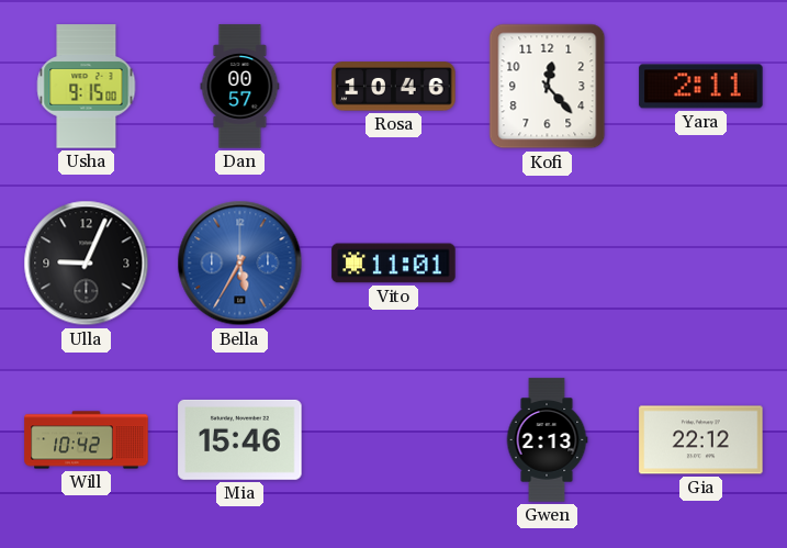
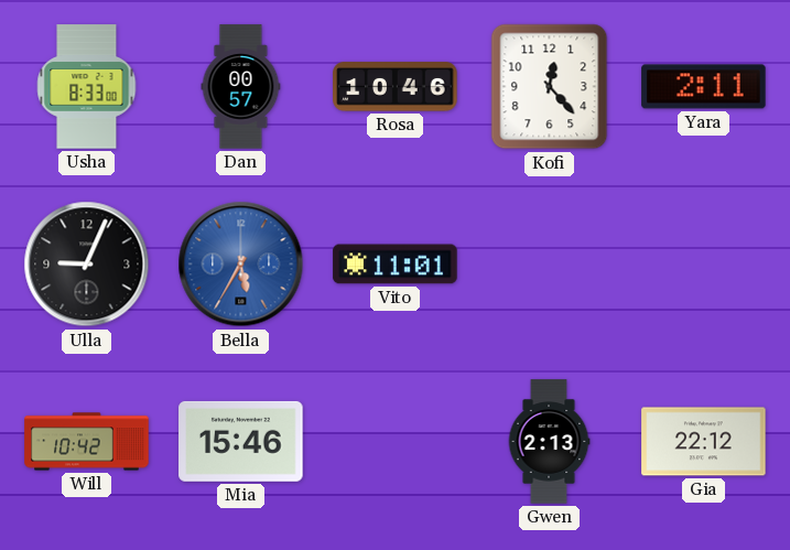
Usha: 9:15 -> 8:33
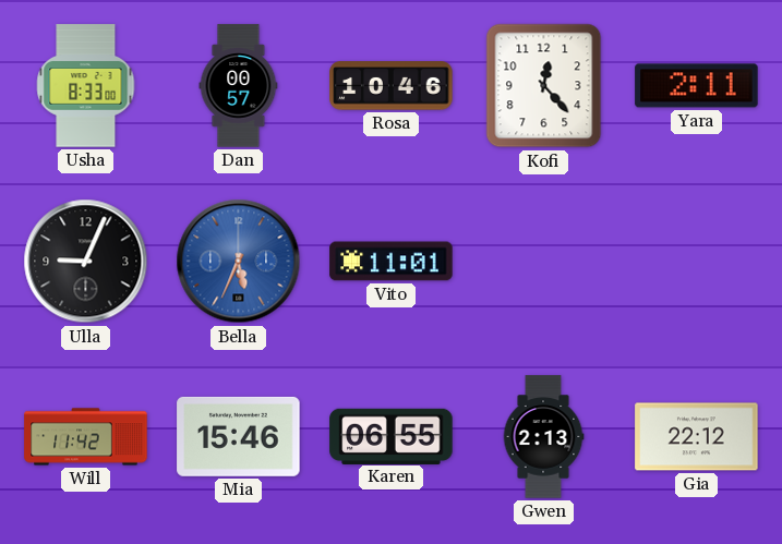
Bella: 5:35 -> 5:34
Will: 10:42 -> 11:42
Karen: none -> 06:55
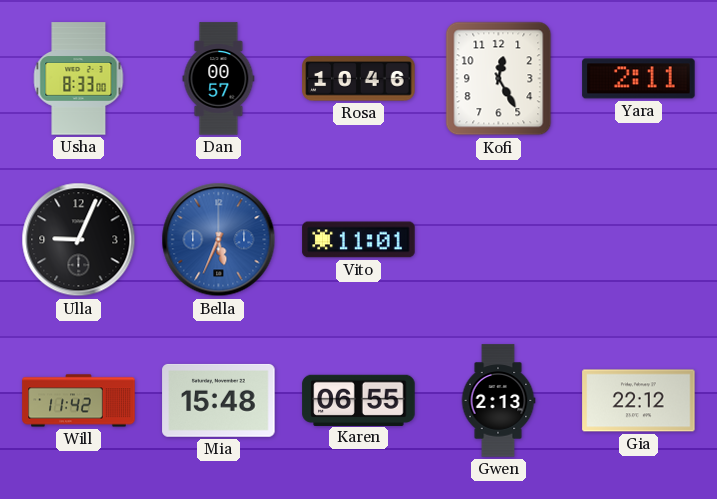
Kofi: 12:23 -> 12:25
Mia: 15:46 -> 15:48
